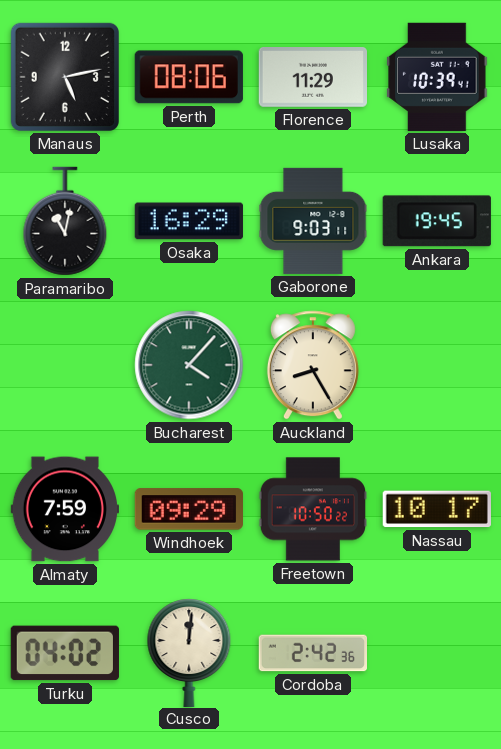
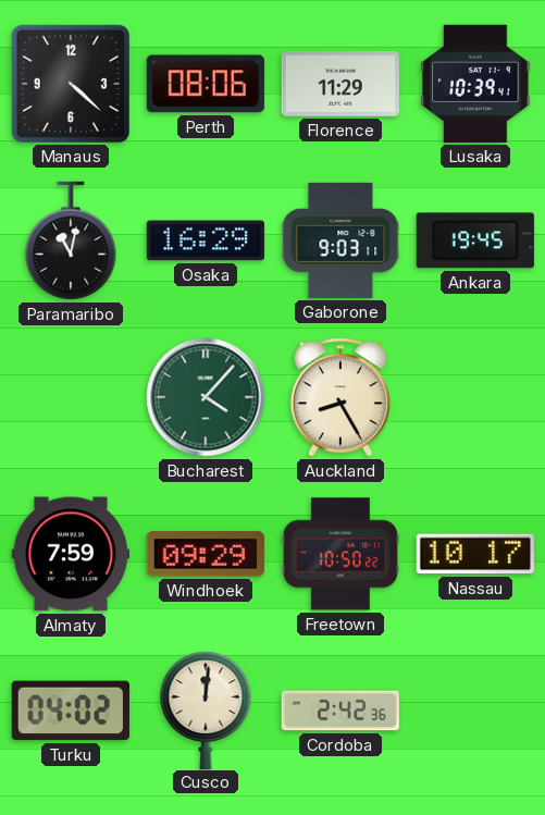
Manaus: 5:13 -> 4:22
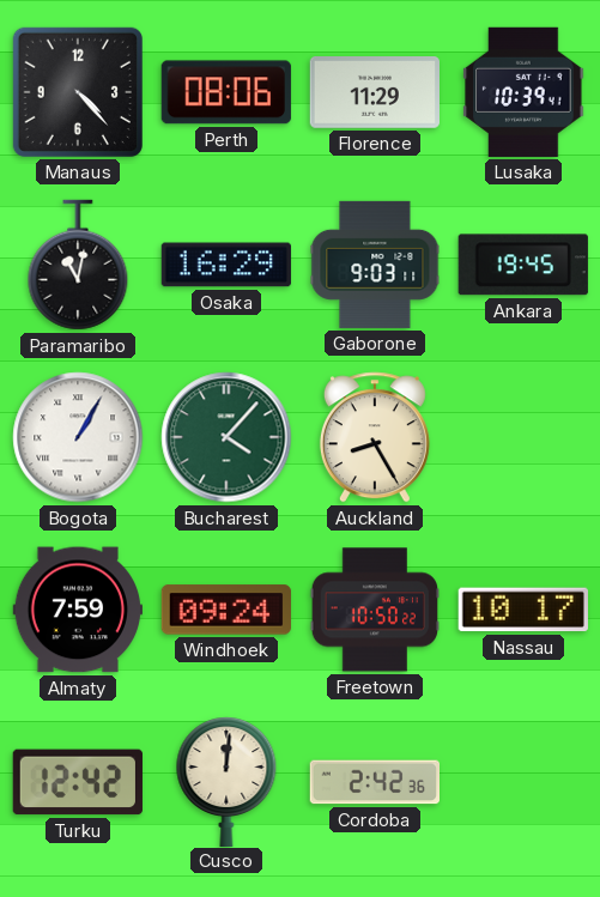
Manaus: 4:22 -> 4:23
Bogota: none -> 1:05
Windhoek: 09:29 -> 09:24
Turku: 04:02 -> 12:42
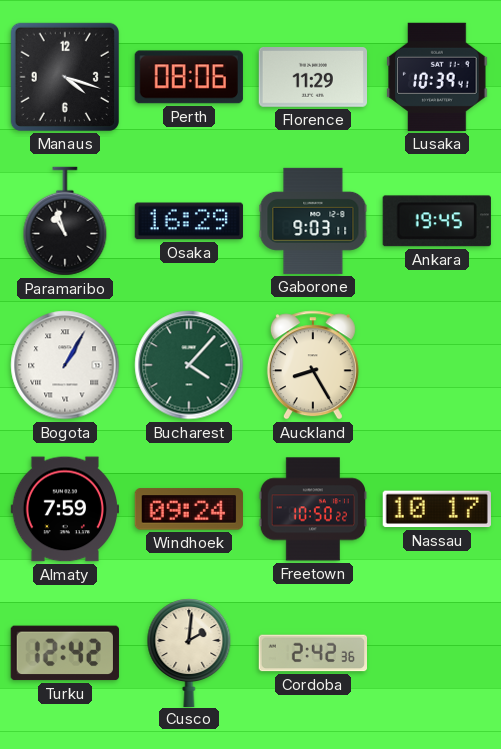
Manaus: 4:23 -> 4:18
Paramaribo: 11:02 -> 10:57
Cusco: 12:01 -> 2:01
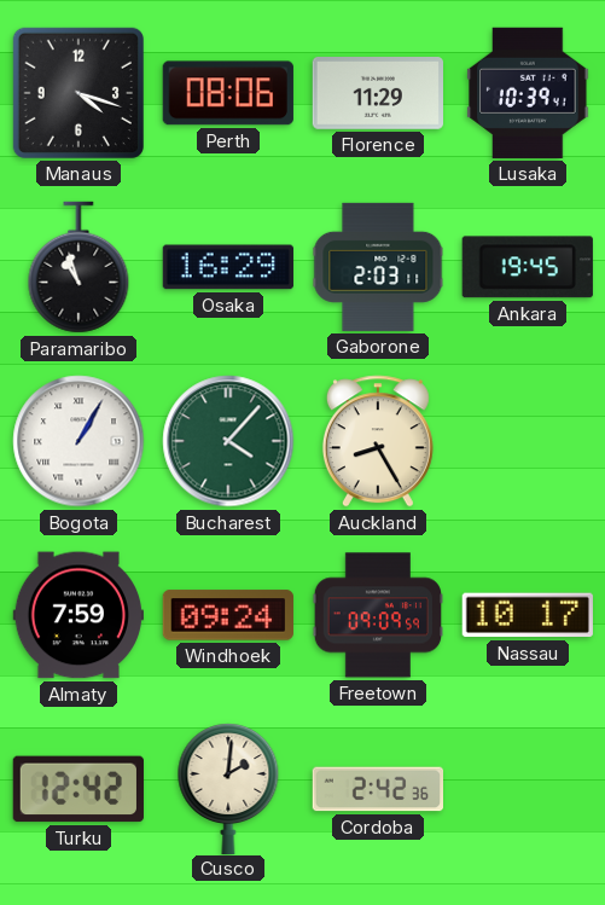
Gaborone: 9:03 -> 2:03
Freetown: 10:50 -> 09:09
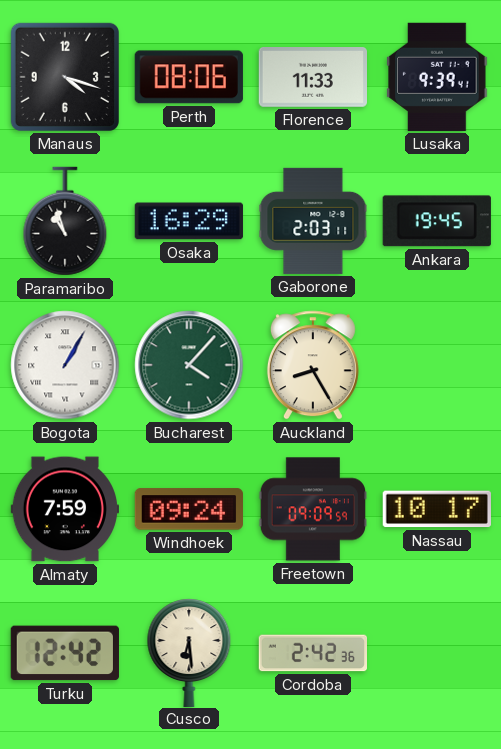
Florence: 11:29 -> 11:33
Lusaka: 10:39 -> 9:39
Cusco: 2:01 -> 6:29
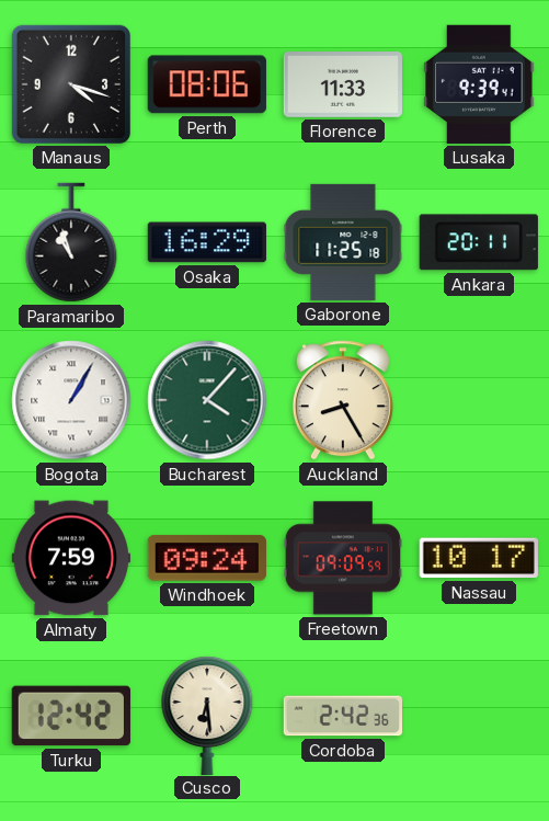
Gaborone: 2:03 -> 11:25
Ankara: 19:45 -> 20:11
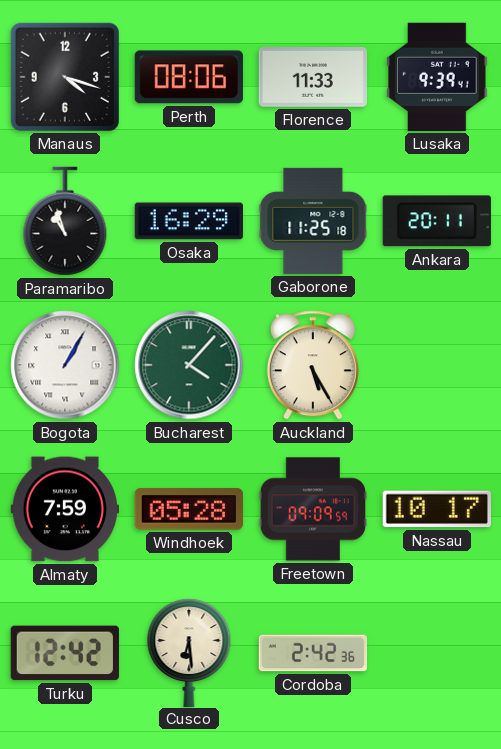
Auckland: 8:25 -> 5:25
Windhoek: 09:24 -> 05:28
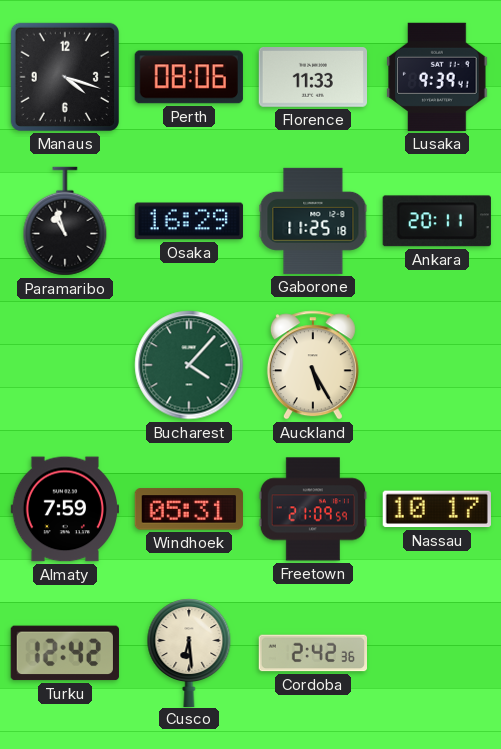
Bogota: 1:05 -> none
Windhoek: 05:28 -> 05:31
Freetown: 09:09 -> 21:09
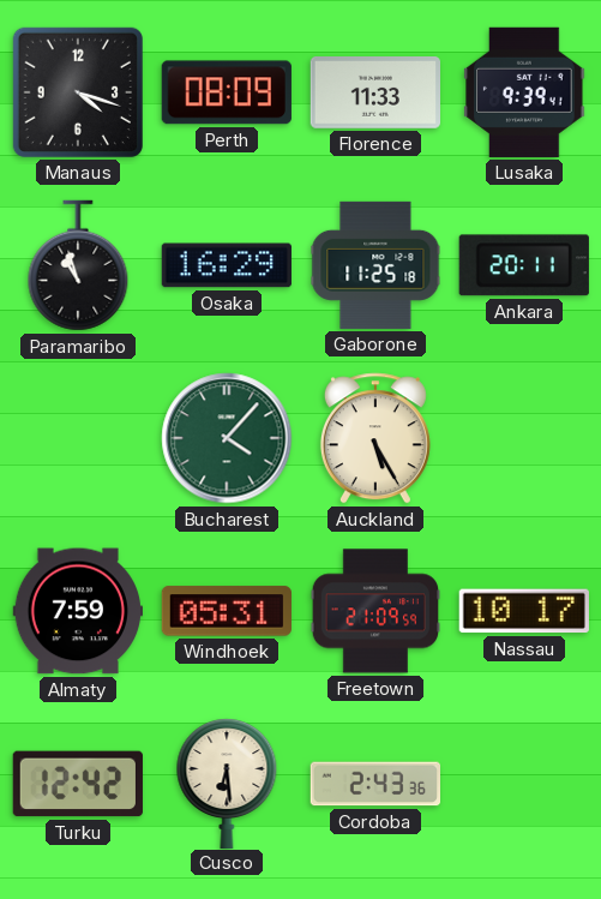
Perth: 08:06 -> 08:09
Cordoba: 2:42 -> 2:43
